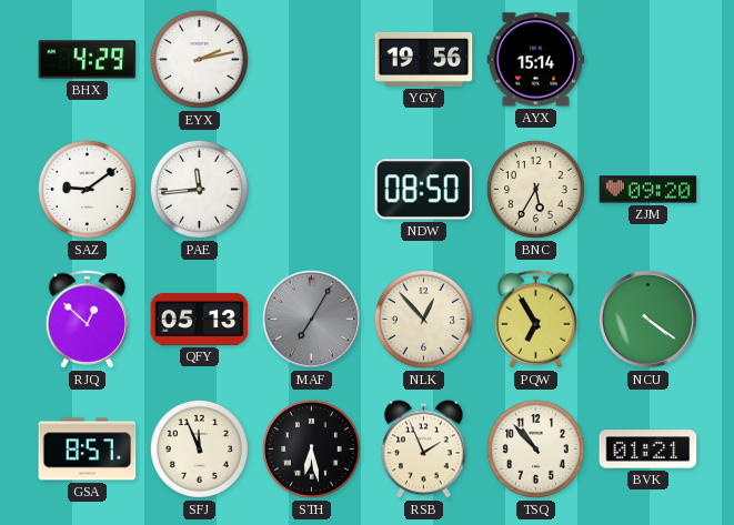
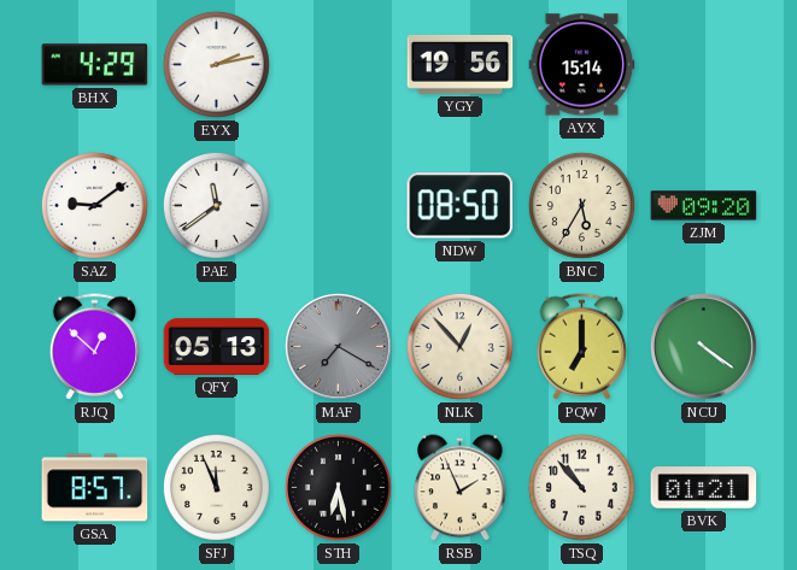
PAE: 11:44 -> 11:39
MAF: 7:05 -> 7:20
PQW: 6:55 -> 7:00
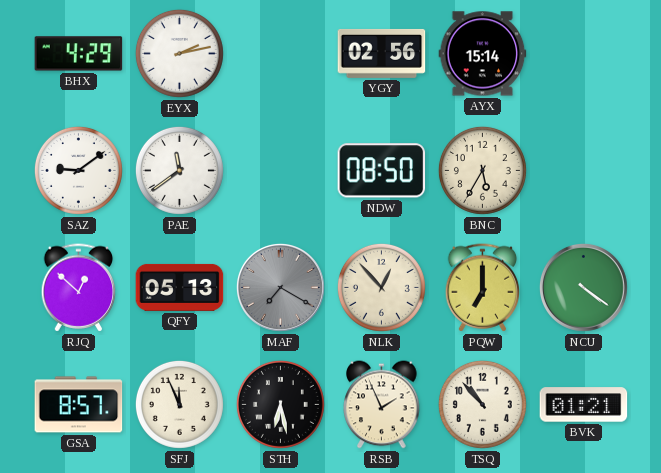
YGY: 19:56 -> 02:56
ZJM: 09:20 -> none
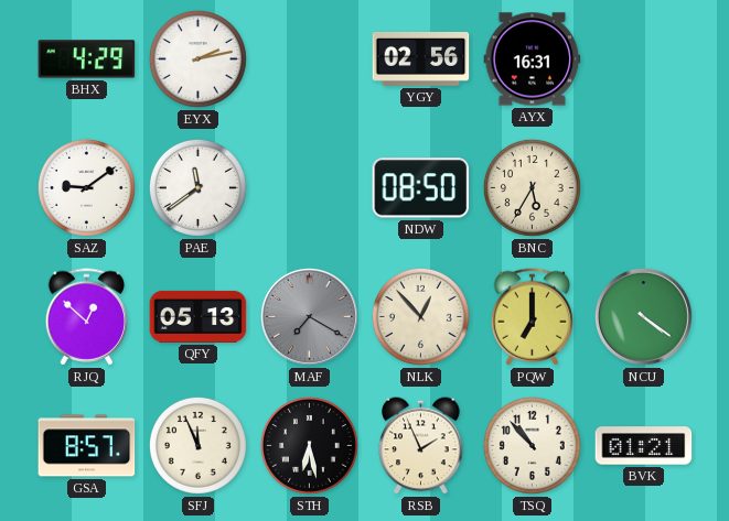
AYX: 15:14 -> 16:31
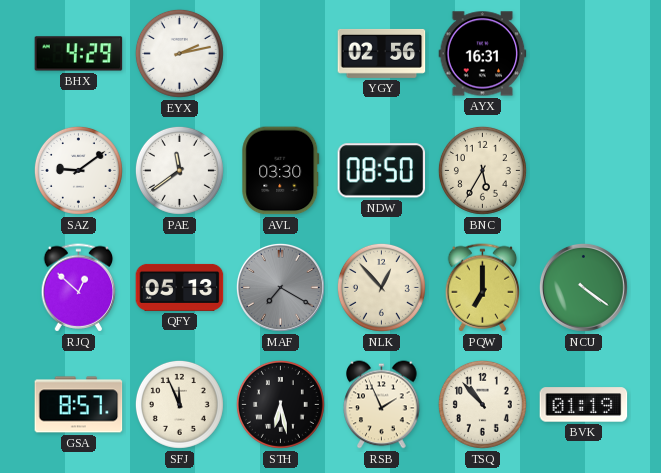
AVL: none -> 03:30
BVK: 01:21 -> 01:19
